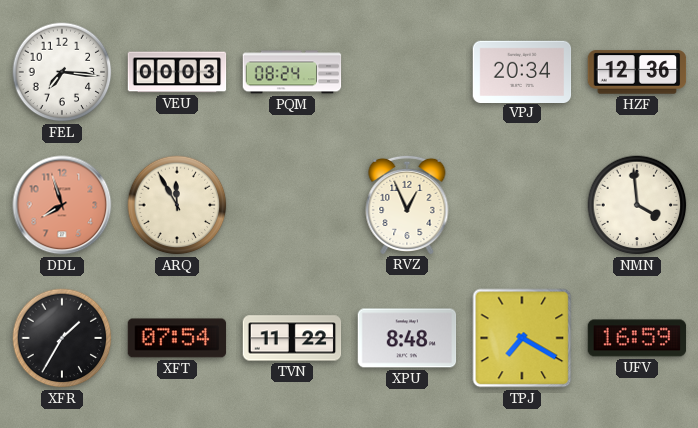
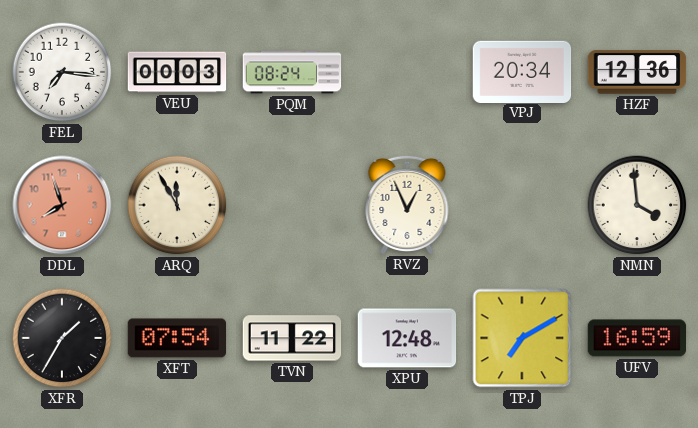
XPU: 8:48 -> 12:48
TPJ: 7:20 -> 7:10
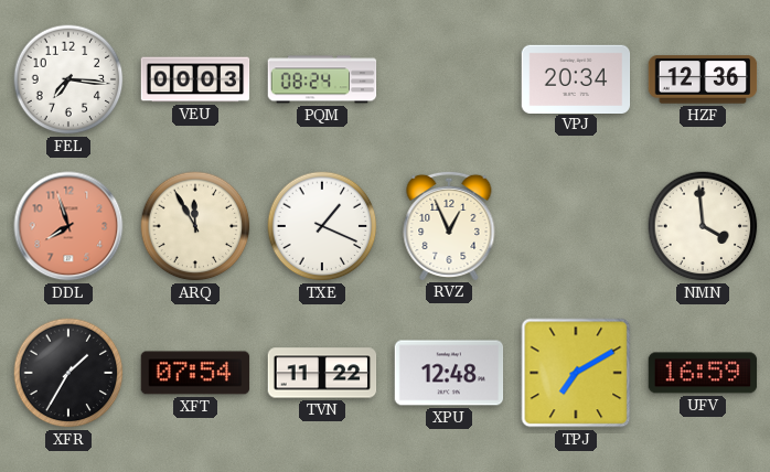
TXE: none -> 1:19
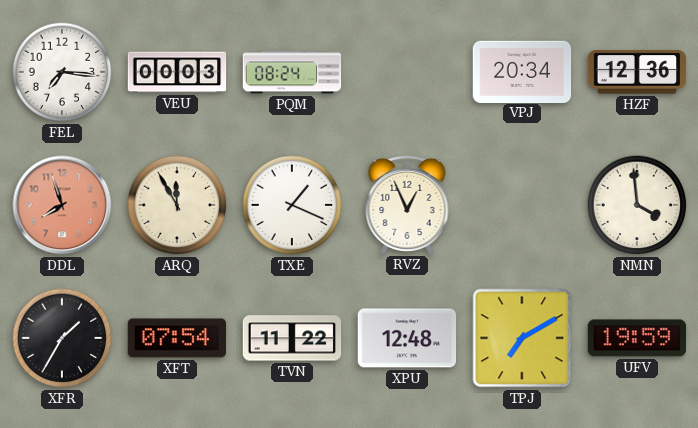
UFV: 16:59 -> 19:59
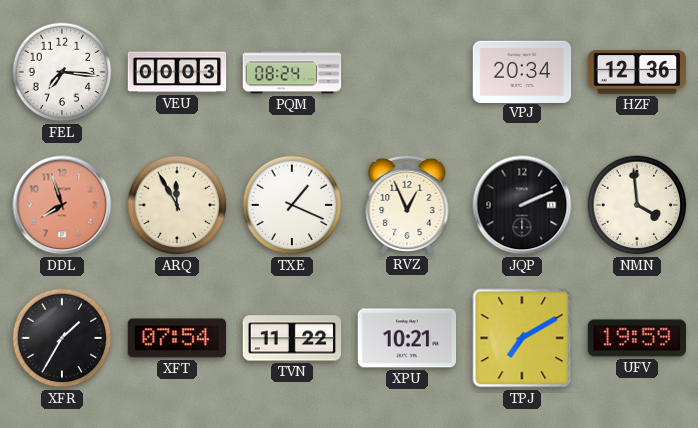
JQP: none -> 2:11
XPU: 12:48 -> 10:21
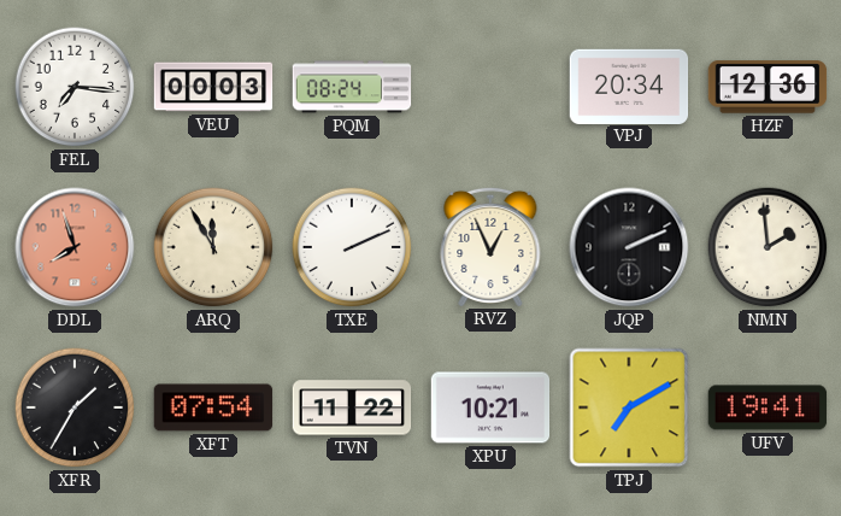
TXE: 1:19 -> 2:11
NMN: 3:59 -> 1:59
UFV: 19:59 -> 19:41
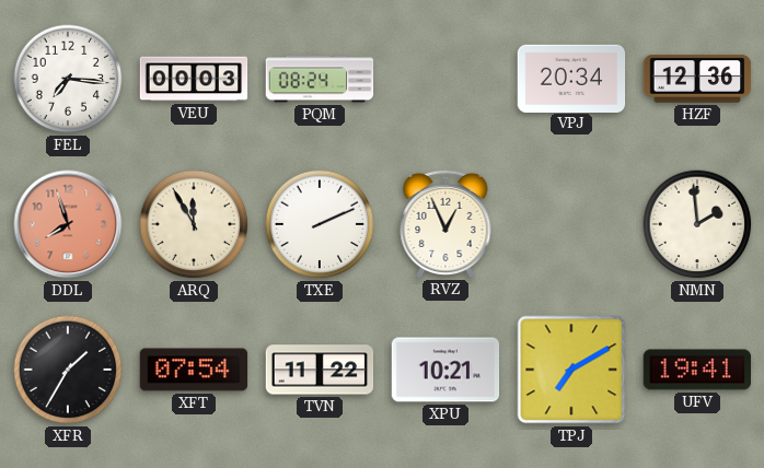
JQP: 2:11 -> none
